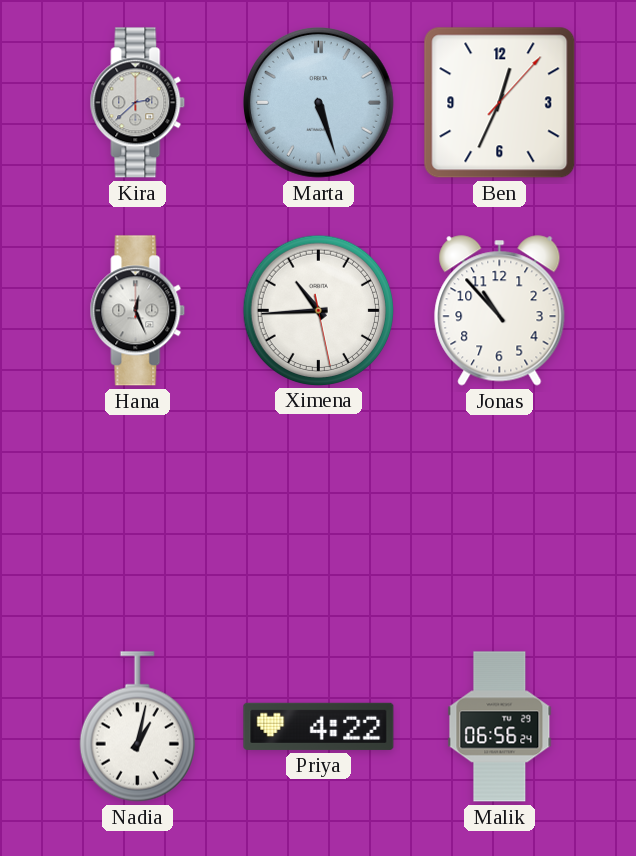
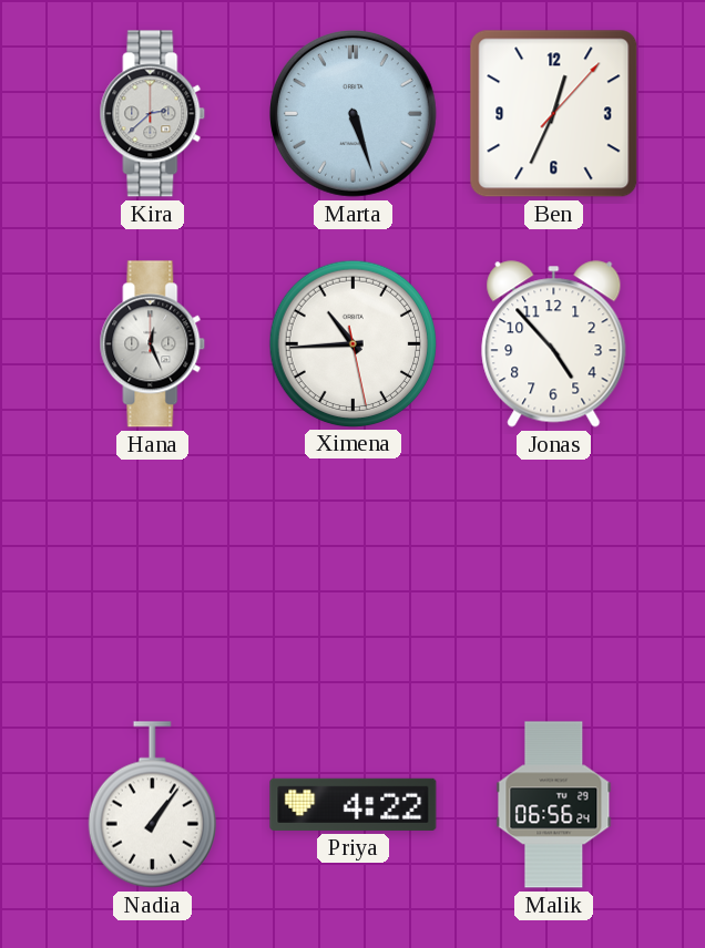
Jonas: 10:53 -> 4:53
Nadia: 1:02 -> 1:06
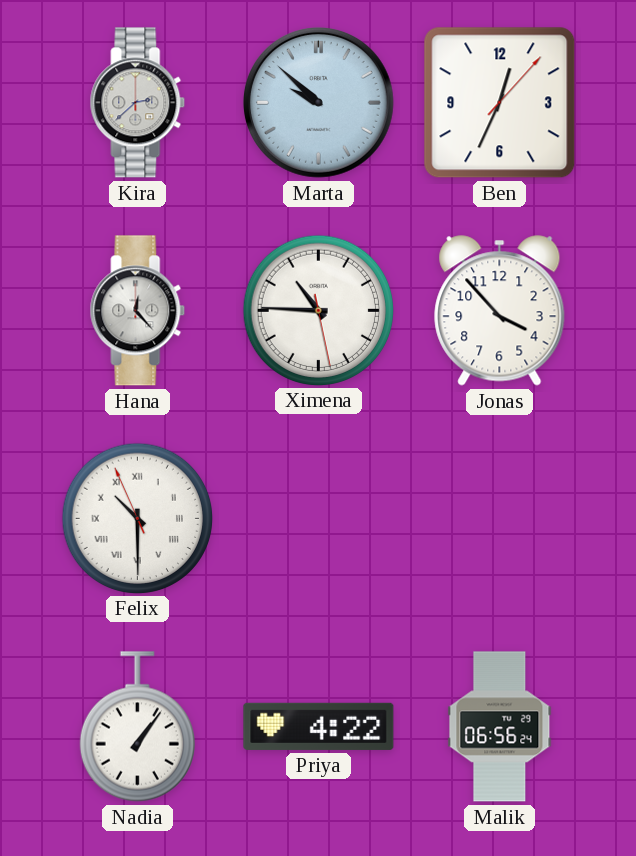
Marta: 5:27 -> 9:52
Hana: 12:26 -> 12:23
Ximena: 10:44 -> 10:45
Jonas: 4:53 -> 3:53
Felix: none -> 10:29
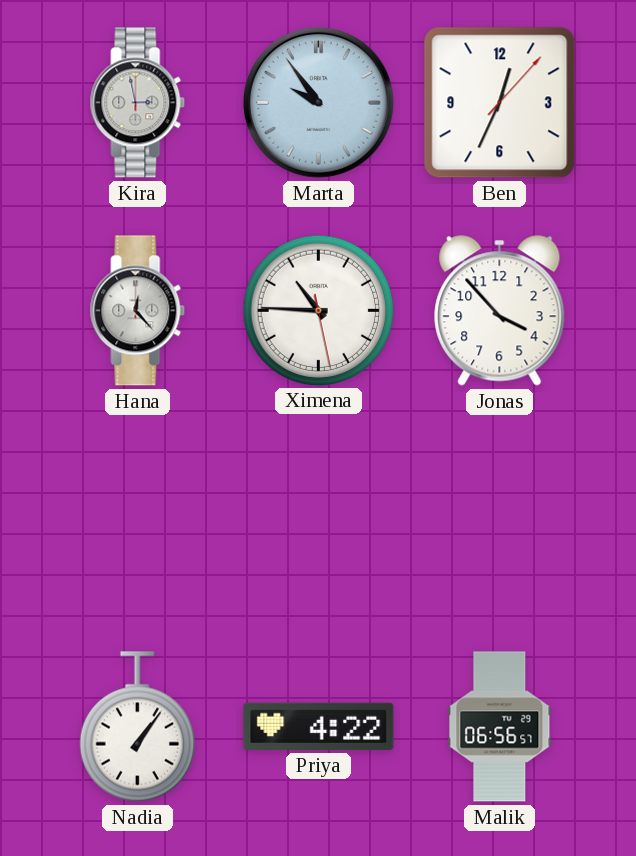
Kira: 2:38 -> 2:58
Marta: 9:52 -> 9:54
Felix: 10:29 -> none
Malik: 06:56:24 -> 06:56:57
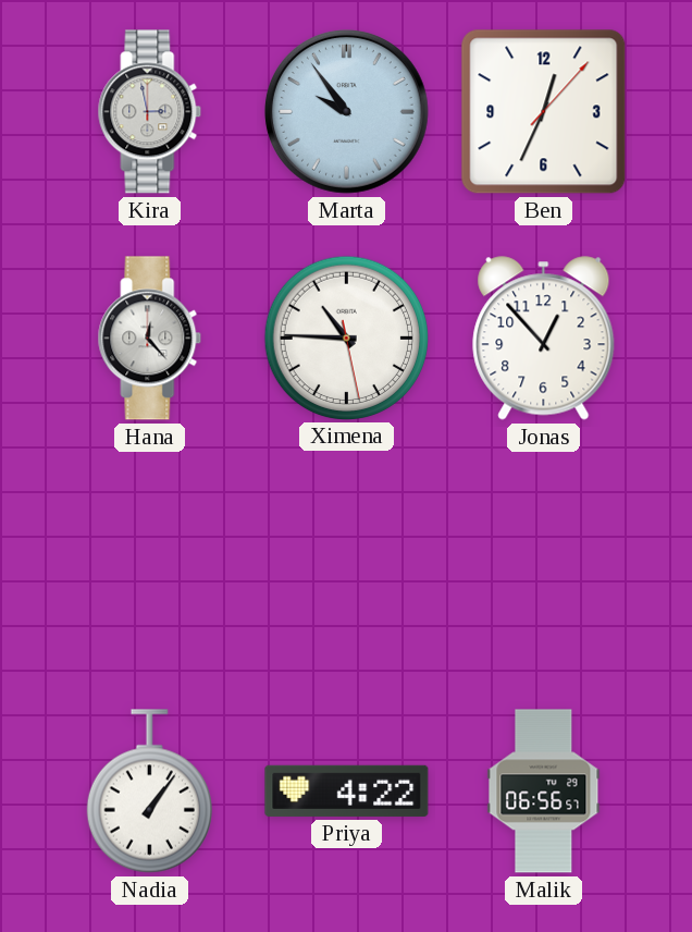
Jonas: 3:53 -> 12:53
